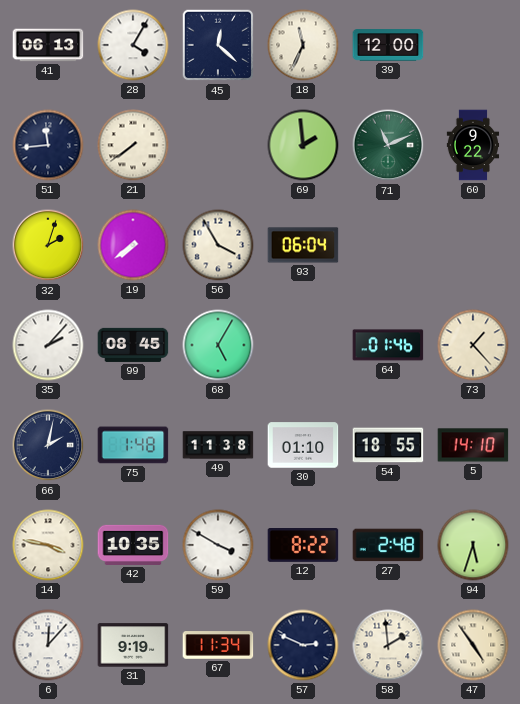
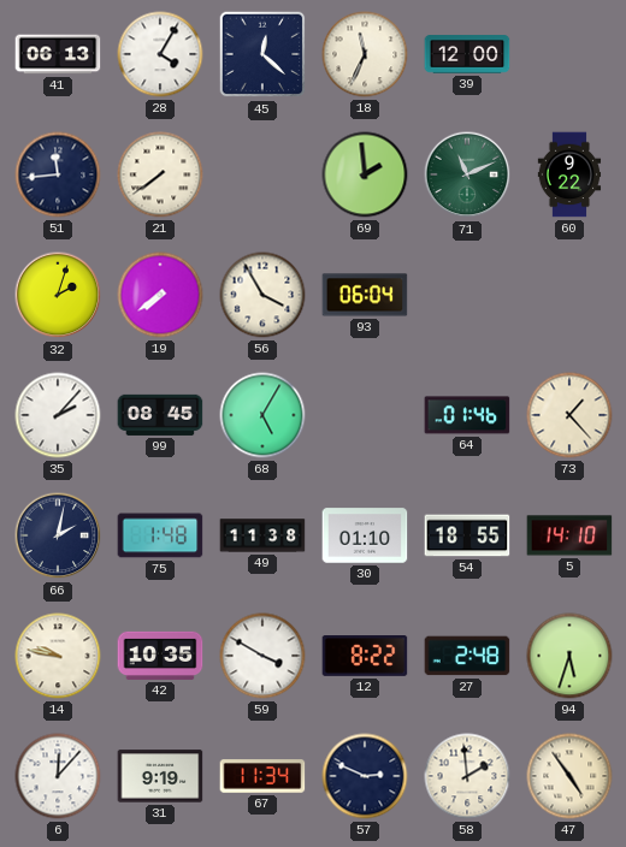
14: 3:47 -> 9:47
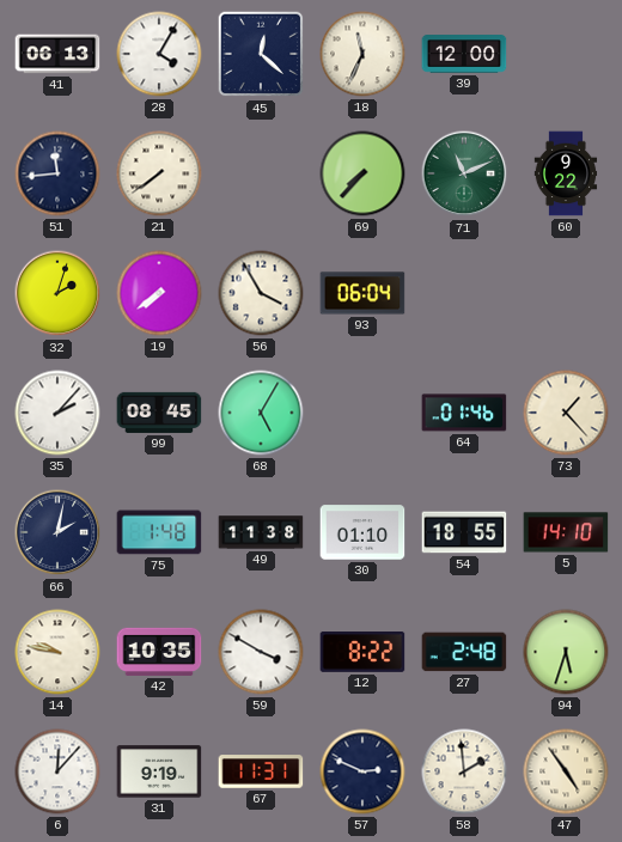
69: 1:59 -> 7:37
67: 11:34 -> 11:31
